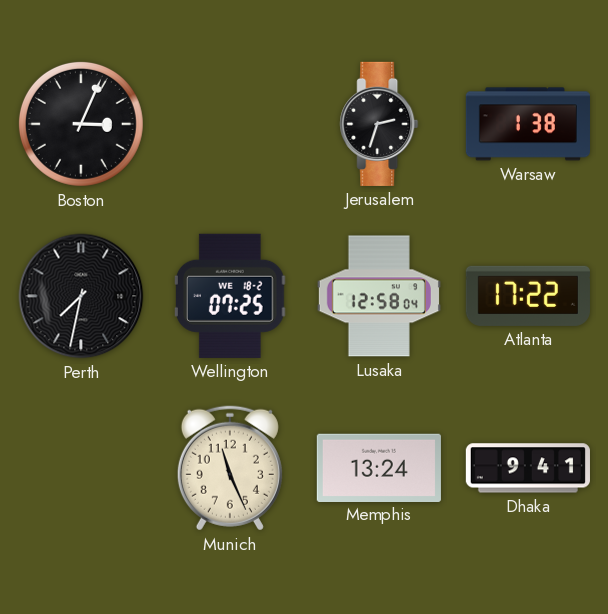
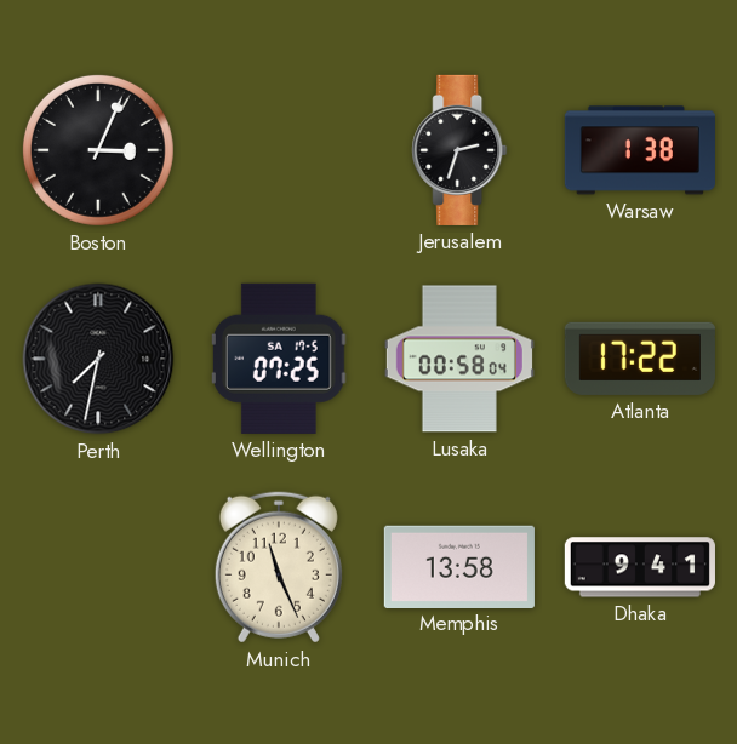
Wellington date: WE 18-2 -> SA 17-5
Lusaka: 12:58 -> 00:58
Memphis: 13:24 -> 13:58
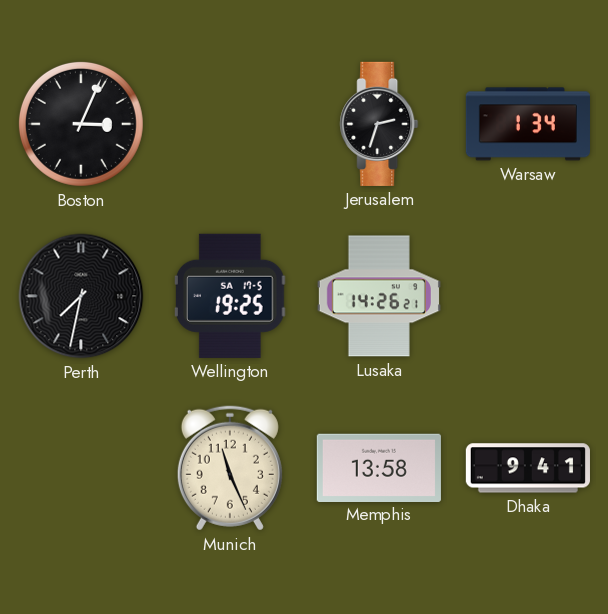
Warsaw: 1:38 -> 1:34
Wellington: 07:25 -> 19:25
Lusaka: 00:58 -> 14:26
Atlanta: 17:22 -> none
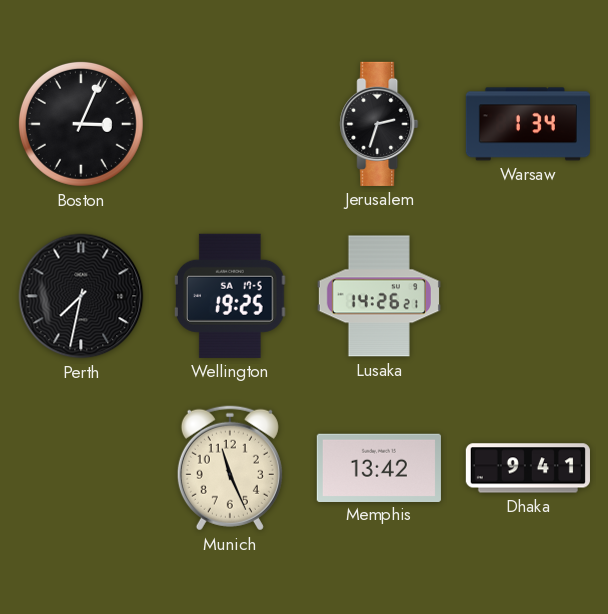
Memphis: 13:58 -> 13:42
